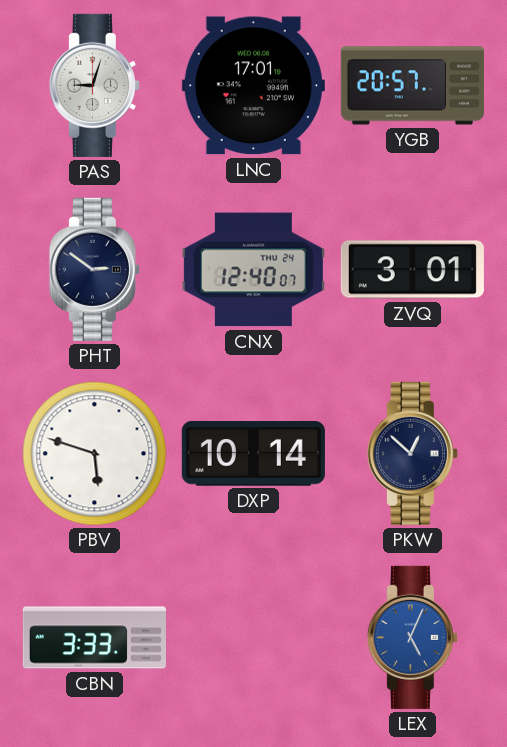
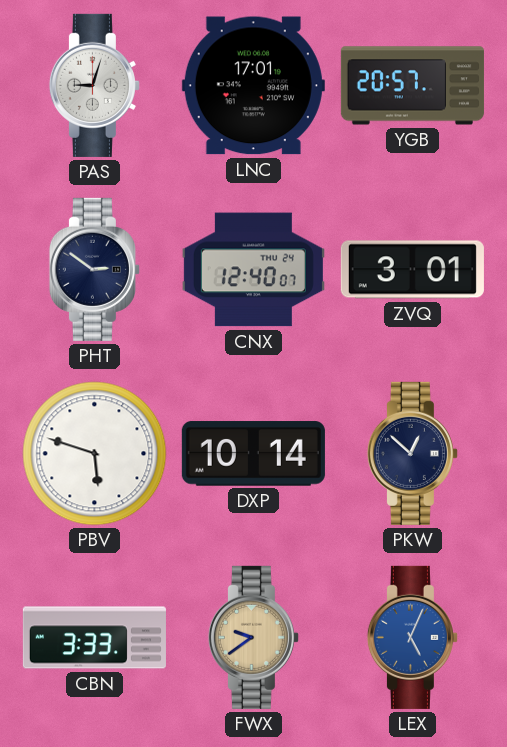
FWX: none -> 9:39
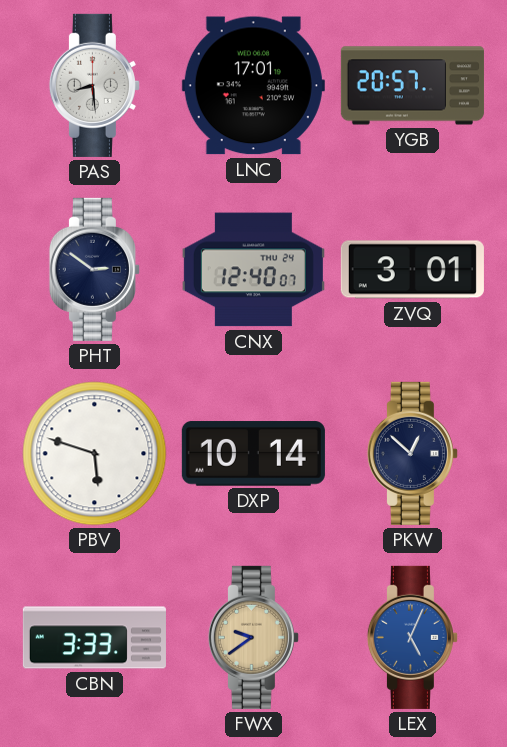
PAS: 9:03 -> 8:29
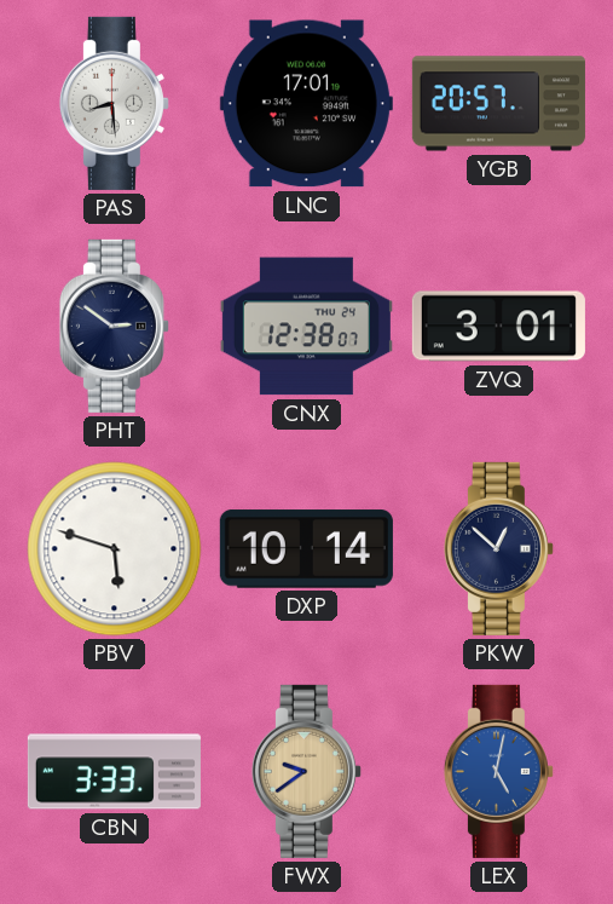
CNX: 12:40 -> 12:38
LEX: 5:04 -> 5:02
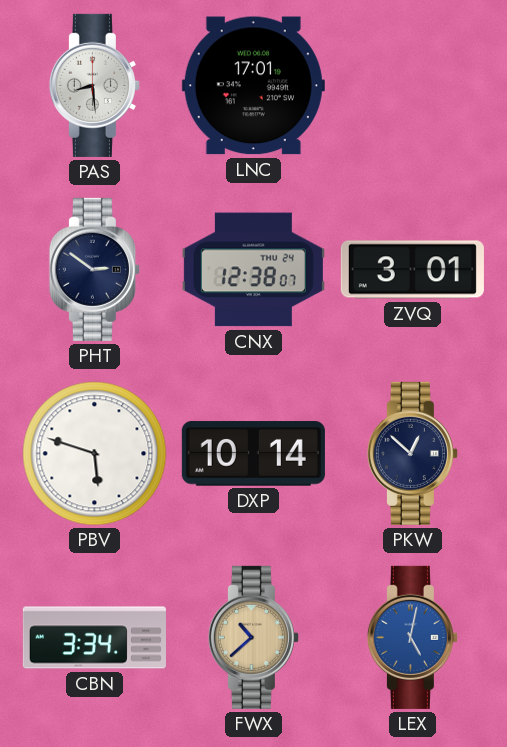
YGB: 20:57 -> none
CBN: 3:33 -> 3:34
FWX: 9:39 -> 10:38
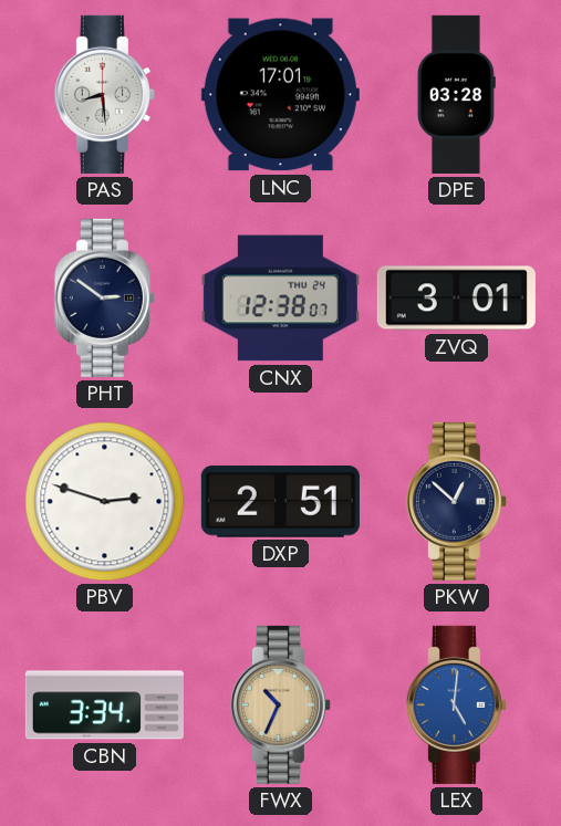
DPE: none -> 03:28
PBV: 5:48 -> 2:48
DXP: 10:14 -> 2:51
FWX: 10:38 -> 10:34
LEX: 5:02 -> 5:01
